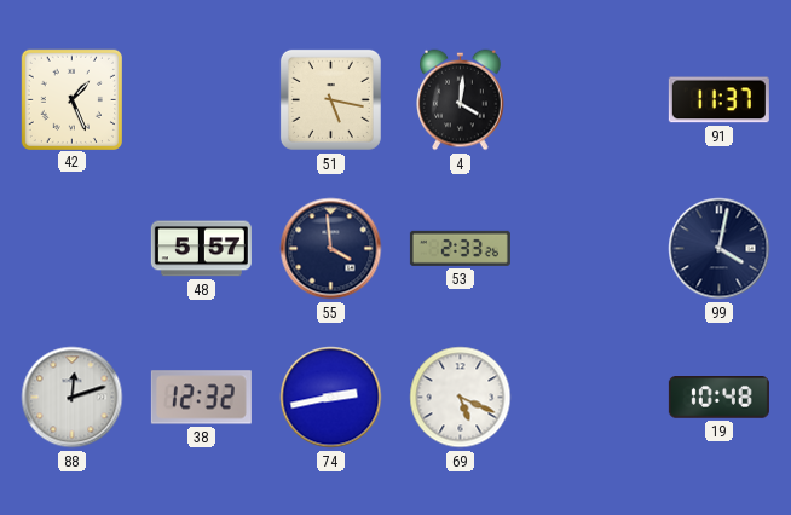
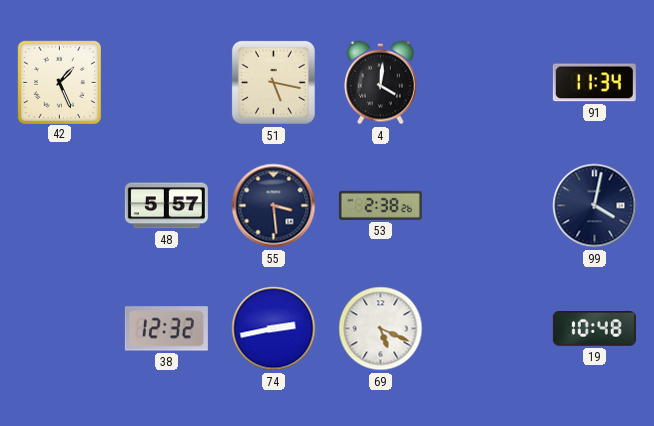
91: 11:37 -> 11:34
55: 3:59 -> 3:29
53: 2:33 -> 2:38
88: 12:12 -> none
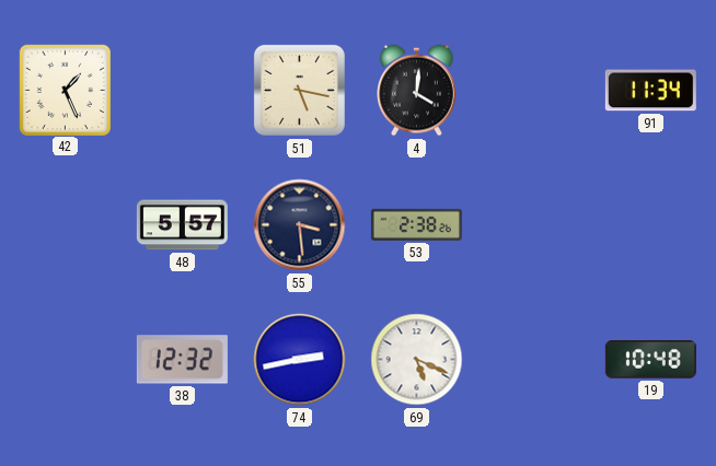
99: 4:02 -> none
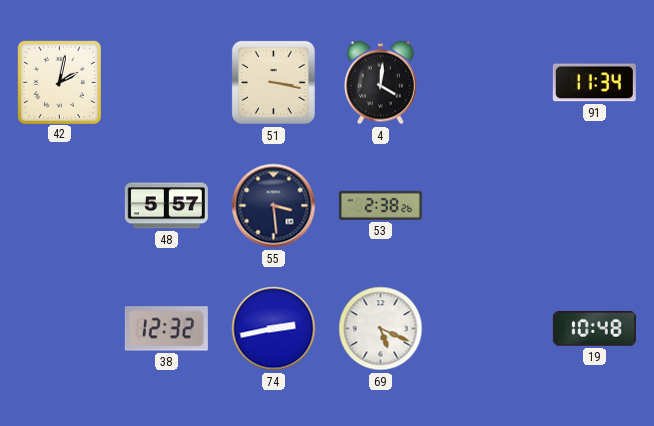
42: 1:26 -> 2:02
51: 5:17 -> 3:17
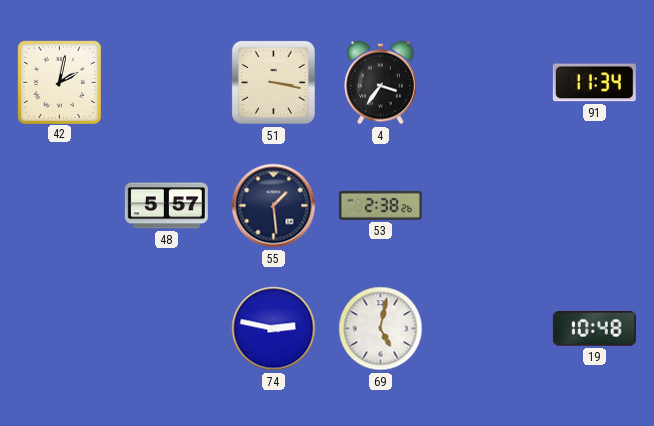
4: 4:01 -> 3:36
55: 3:29 -> 1:29
38: 12:32 -> none
74: 2:43 -> 2:47
69: 5:19 -> 5:02
